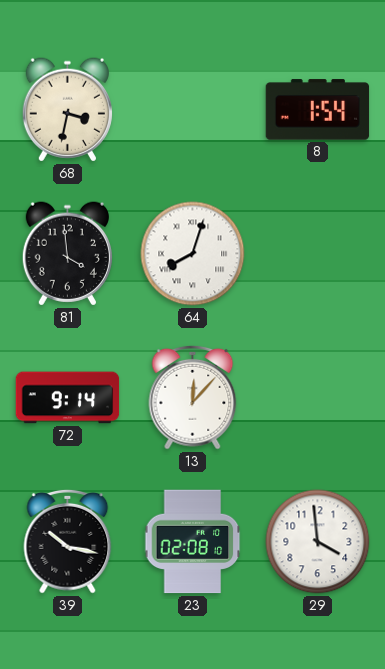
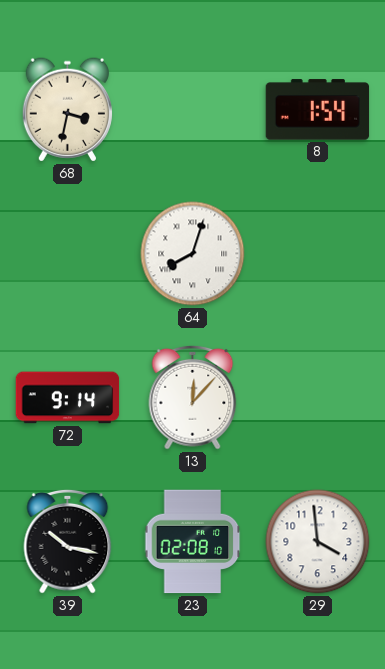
81: 3:59 -> none
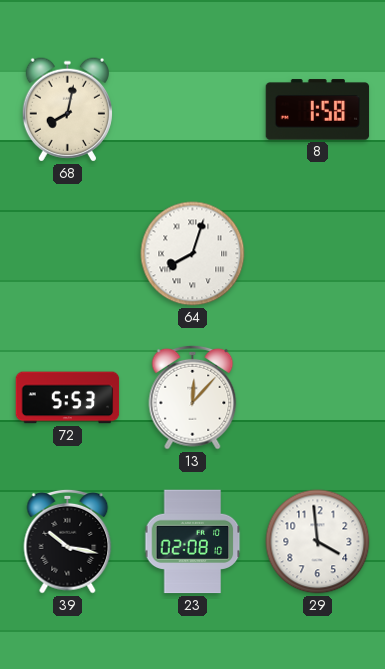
68: 3:32 -> 8:02
8: 1:54 -> 1:58
72: 9:14 -> 5:53
